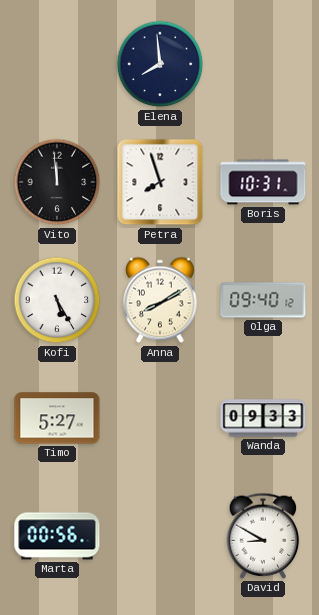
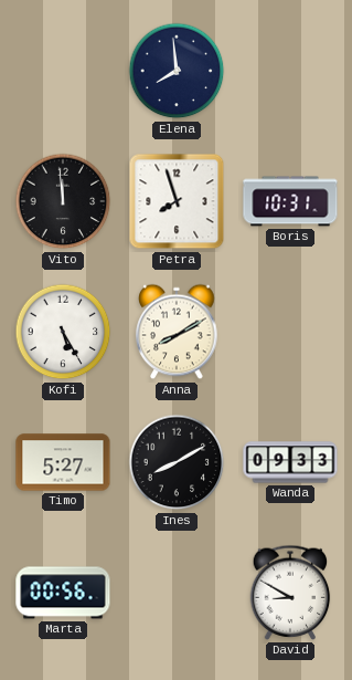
Olga: 09:40 -> none
Ines: none -> 8:10
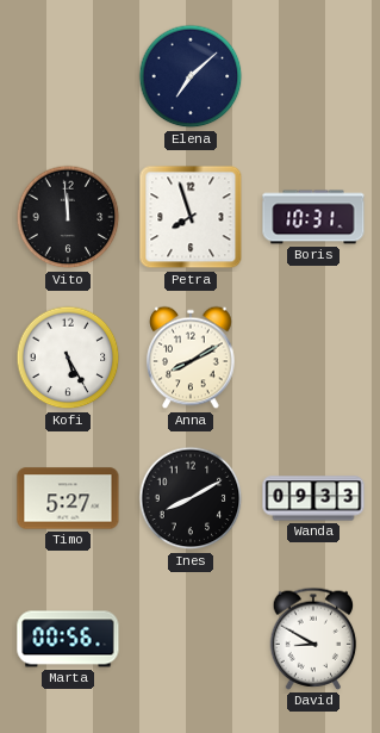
Elena: 7:59 -> 7:08
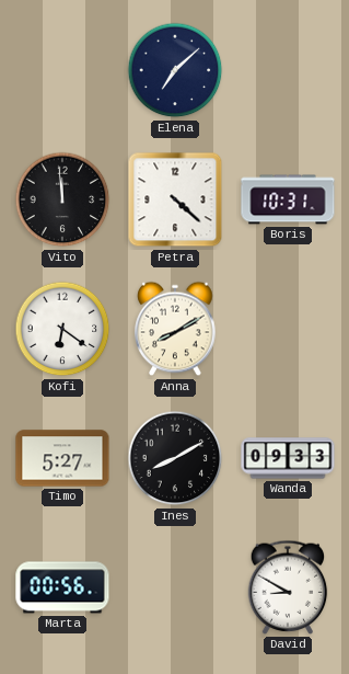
Petra: 7:57 -> 4:22
Kofi: 5:25 -> 6:21
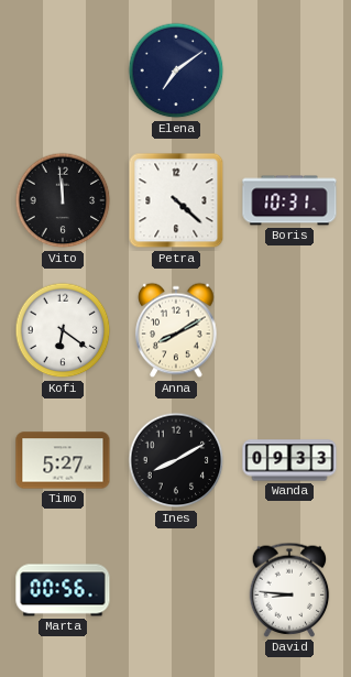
Elena: 7:08 -> 7:09
David: 8:50 -> 8:46
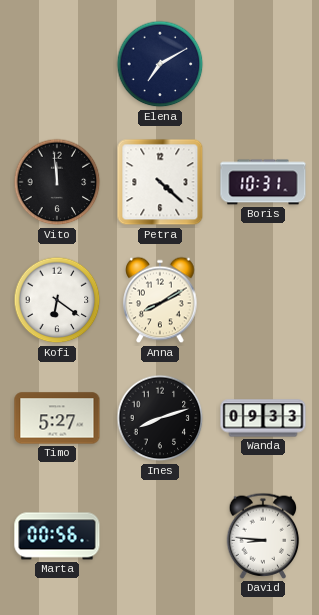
Elena: 7:09 -> 7:10
Ines: 8:10 -> 8:12
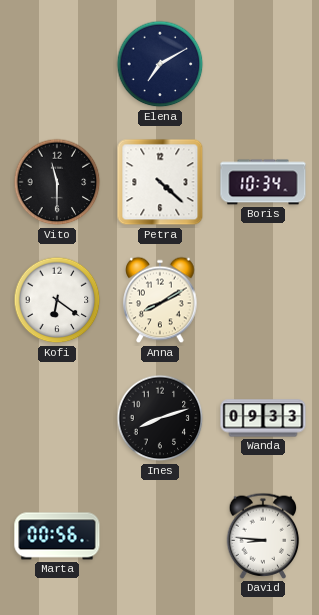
Vito: 11:59 -> 11:30
Boris: 10:31 -> 10:34
Timo: 5:27 -> none
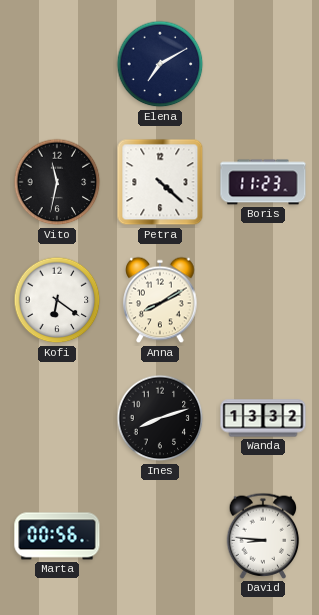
Vito: 11:30 -> 11:32
Boris: 10:34 -> 11:23
Wanda: 09:33 -> 13:32
